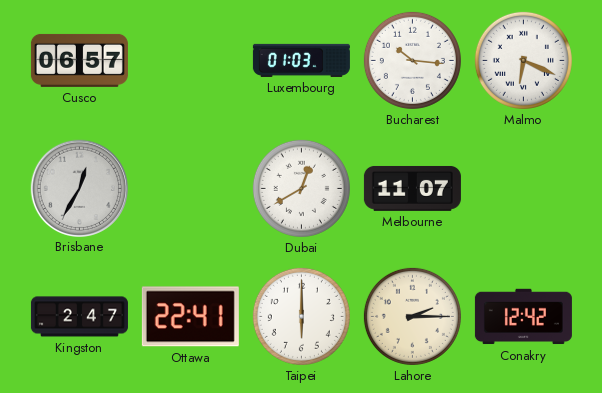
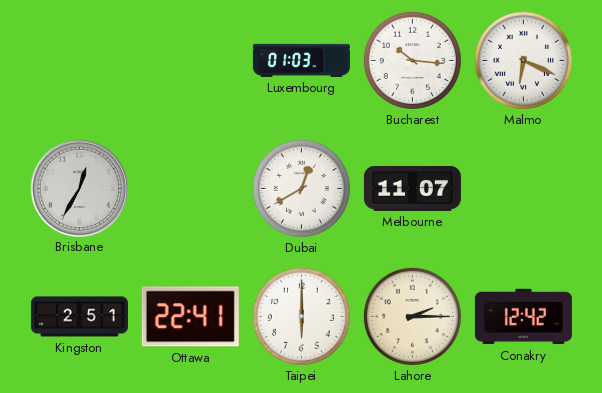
Cusco: 06:57 -> none
Kingston: 2:47 -> 2:51
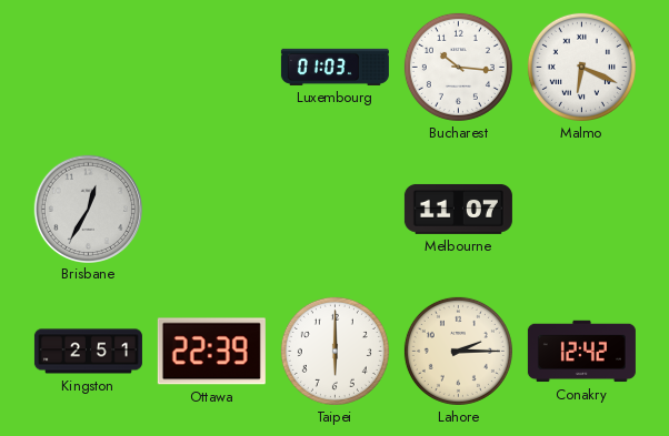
Dubai: 12:40 -> none
Ottawa: 22:41 -> 22:39
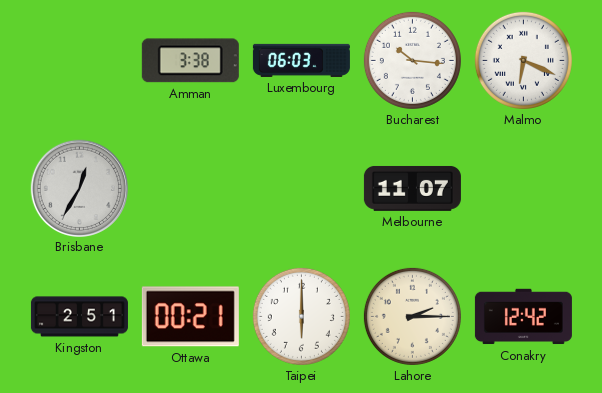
Amman: none -> 3:38
Luxembourg: 01:03 -> 06:03
Ottawa: 22:39 -> 00:21
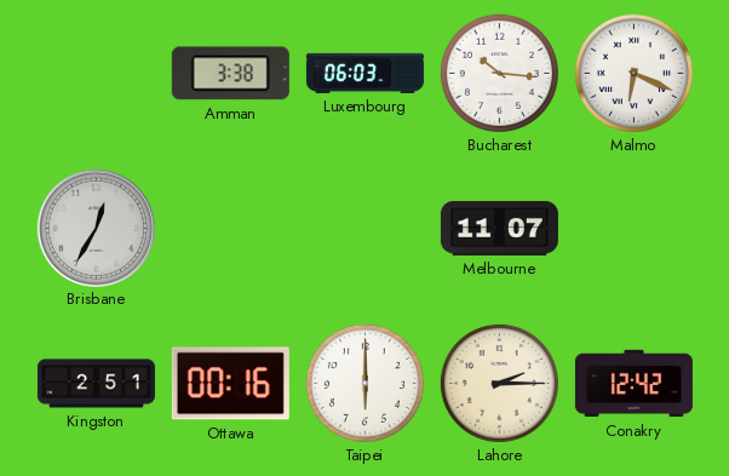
Ottawa: 00:21 -> 00:16
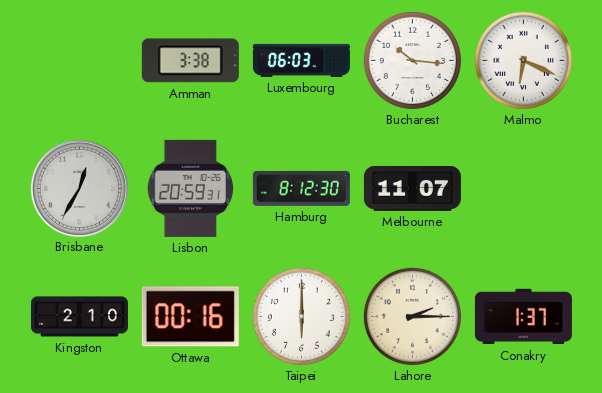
Lisbon: none -> 20:59
Hamburg: none -> 8:12
Kingston: 2:51 -> 2:10
Conakry: 12:42 -> 1:37
